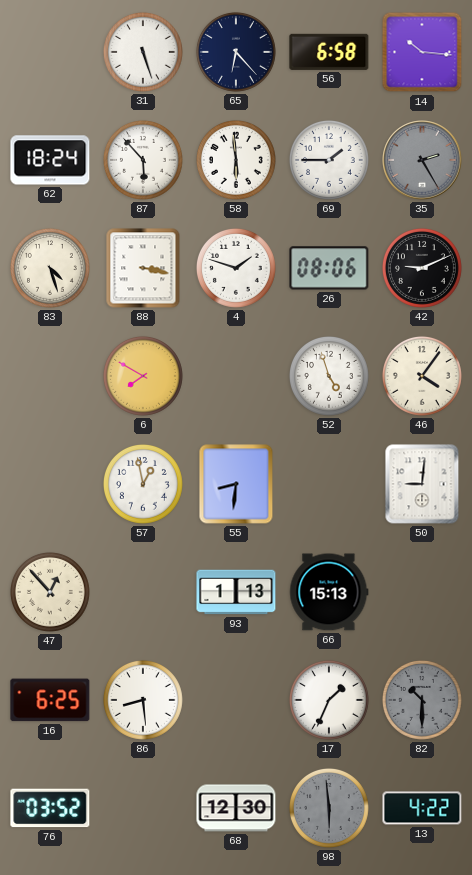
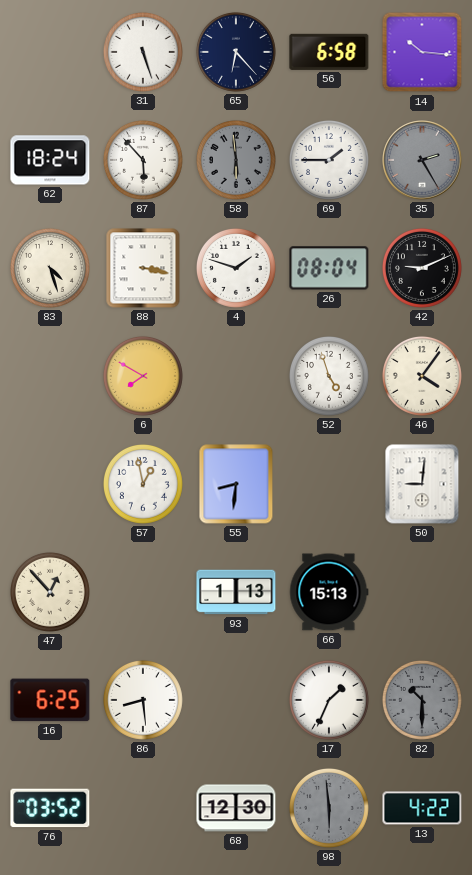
58 dial: white -> grey
26: 08:06 -> 08:04
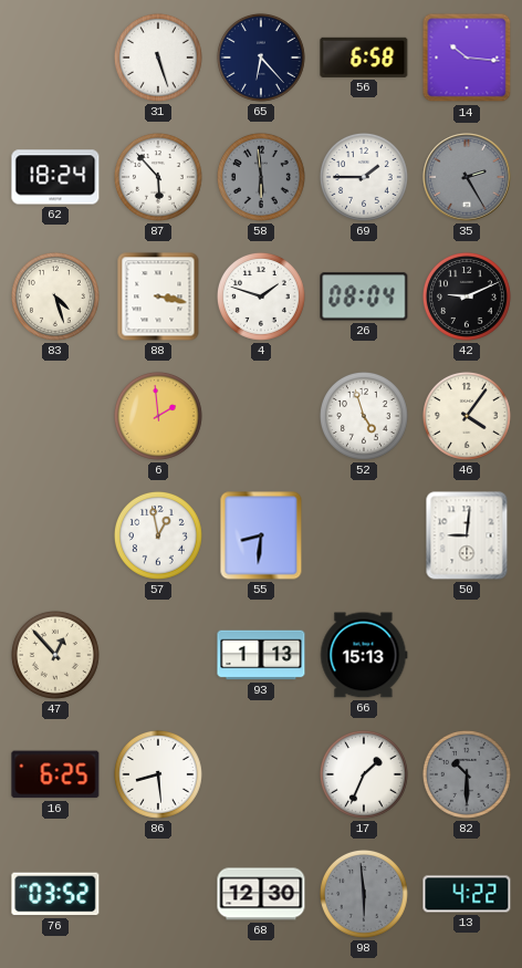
6: 7:50 -> 1:59
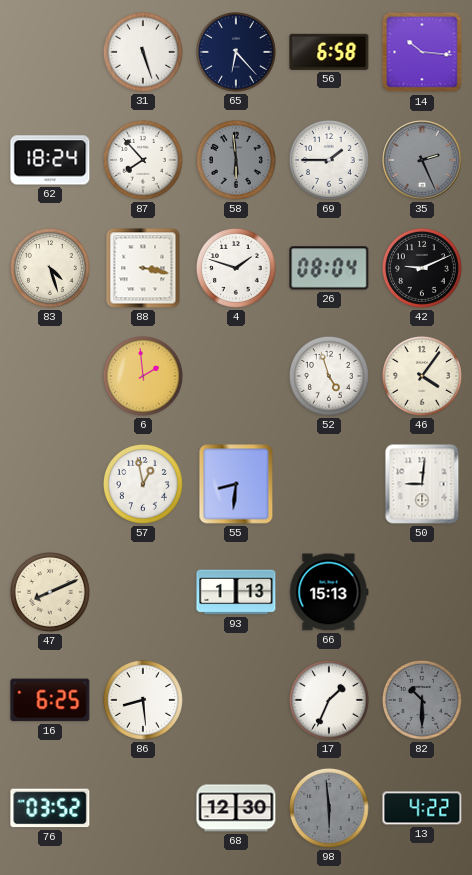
87: 5:53 -> 7:53
35: 2:25 -> 2:26
47: 12:53 -> 8:11
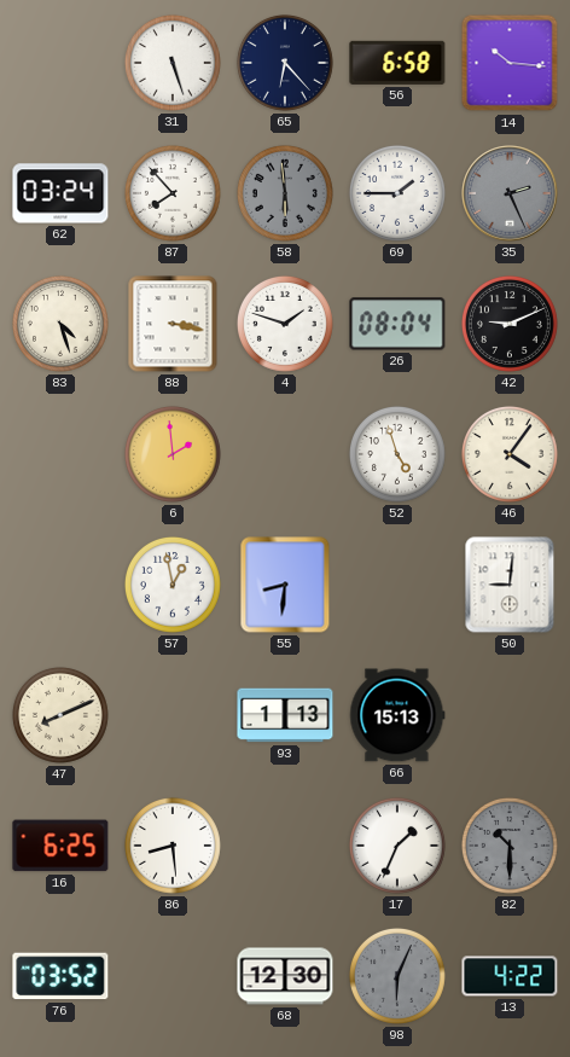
62: 18:24 -> 03:24
98: 5:59 -> 6:04
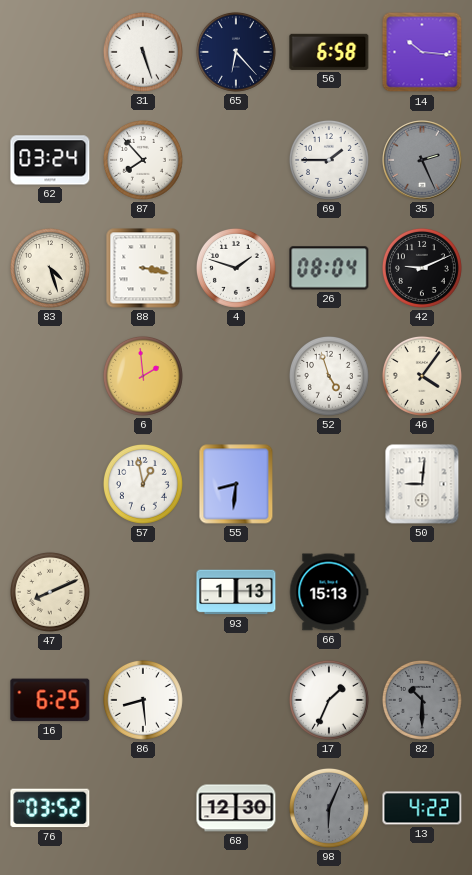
58: 5:59 -> none
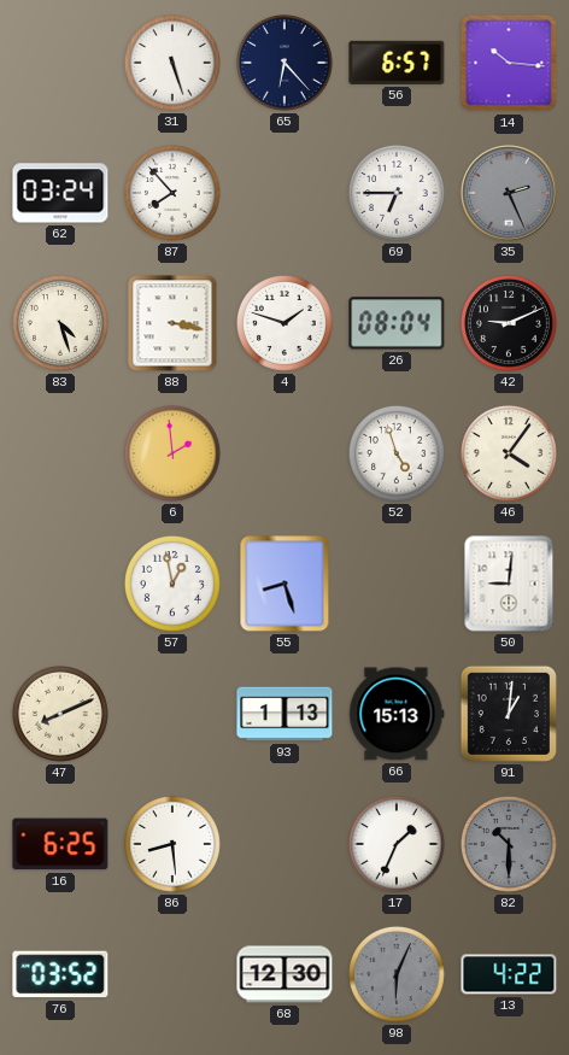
56: 6:58 -> 6:57
69: 1:45 -> 6:45
55: 8:31 -> 8:27
91: none -> 1:01
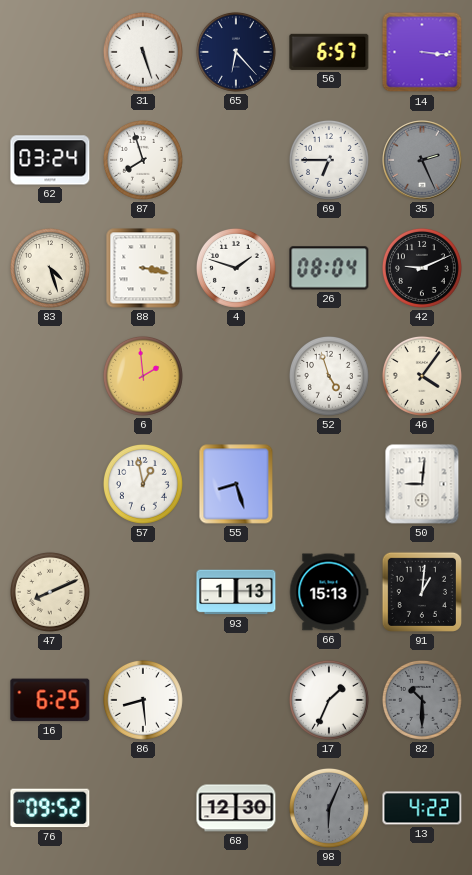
14: 10:16 -> 3:16
87: 7:53 -> 7:57
76: 03:52 -> 09:52
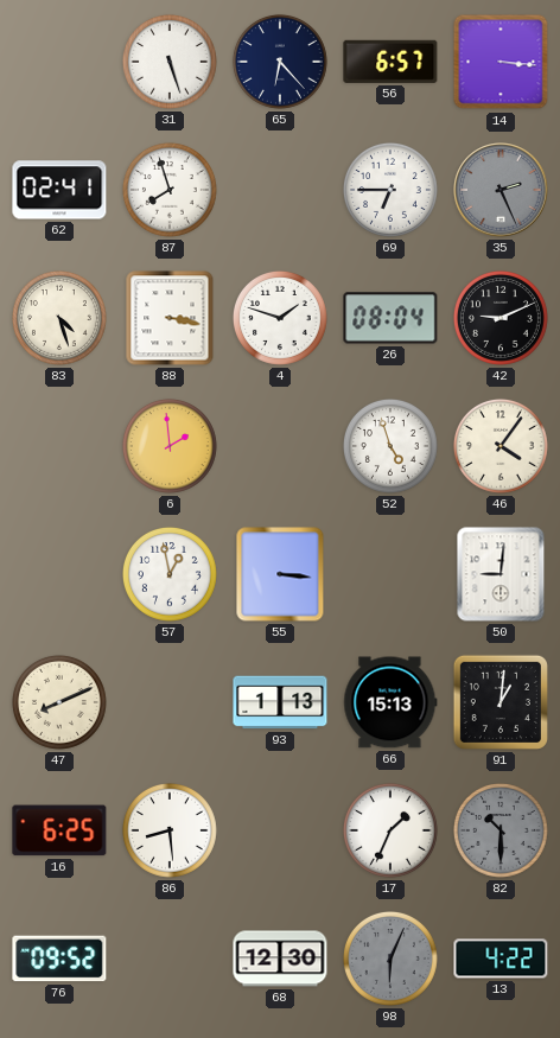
62: 03:24 -> 02:41
55: 8:27 -> 3:16
